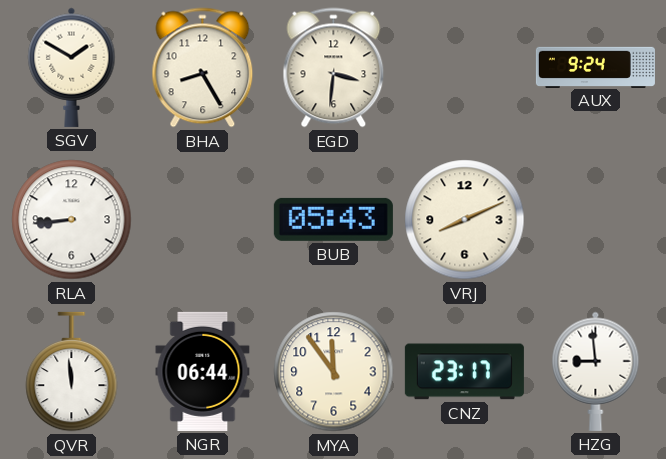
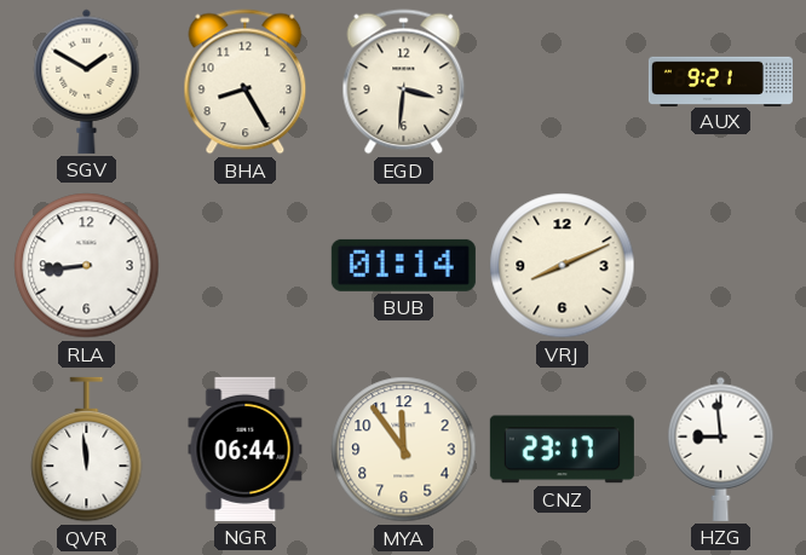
AUX: 9:24 -> 9:21
BUB: 05:43 -> 01:14
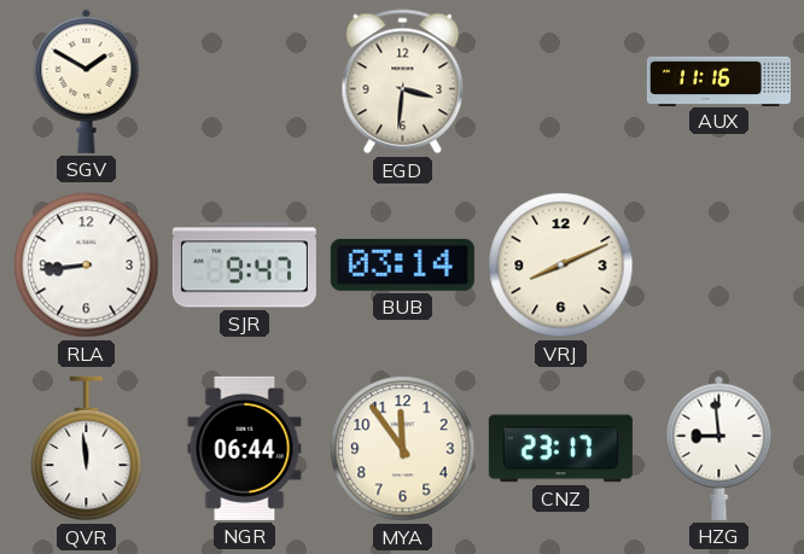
BHA: 8:25 -> none
AUX: 9:21 -> 11:16
SJR: none -> 9:47
BUB: 01:14 -> 03:14
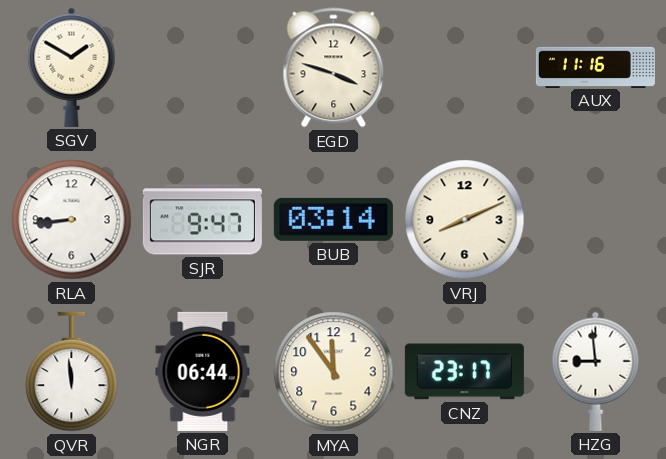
EGD: 3:31 -> 3:48
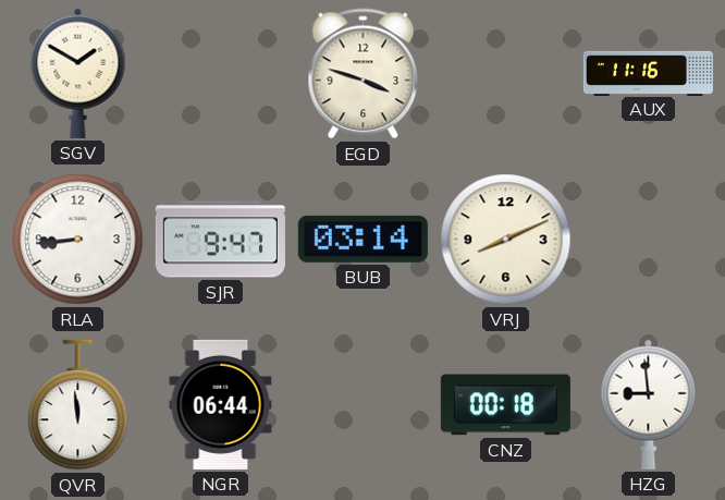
MYA: 11:54 -> none
CNZ: 23:17 -> 00:18
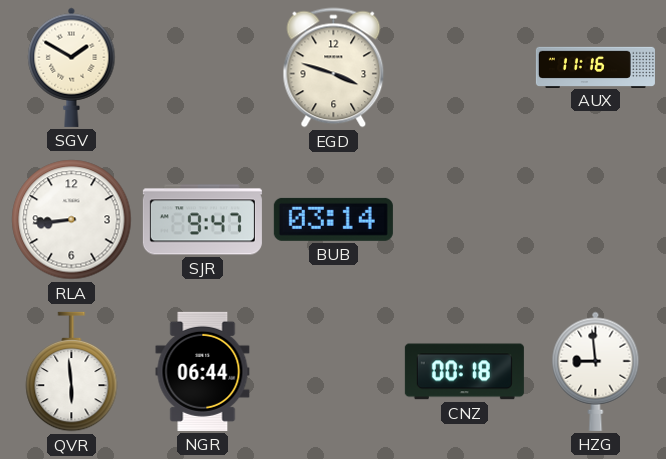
VRJ: 8:11 -> none
QVR: 11:59 -> 5:59
